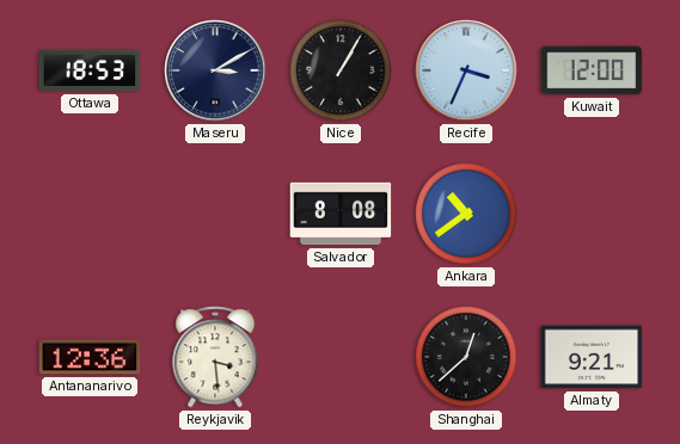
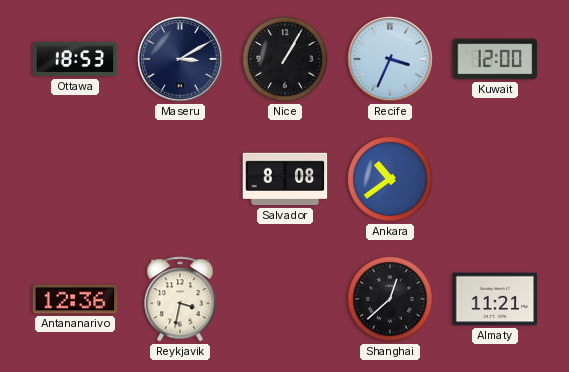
Reykjavik: 3:29 -> 3:32
Almaty: 9:21 -> 11:21
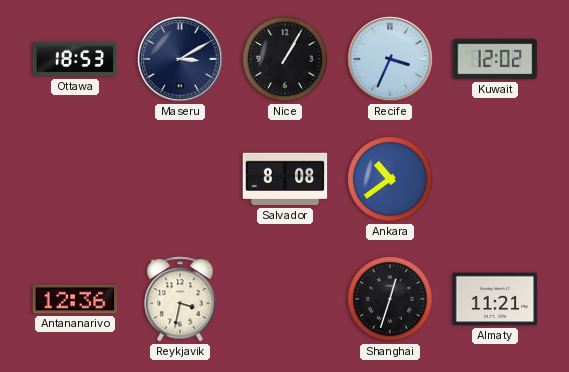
Kuwait: 12:00 -> 12:02
Shanghai: 12:38 -> 12:33
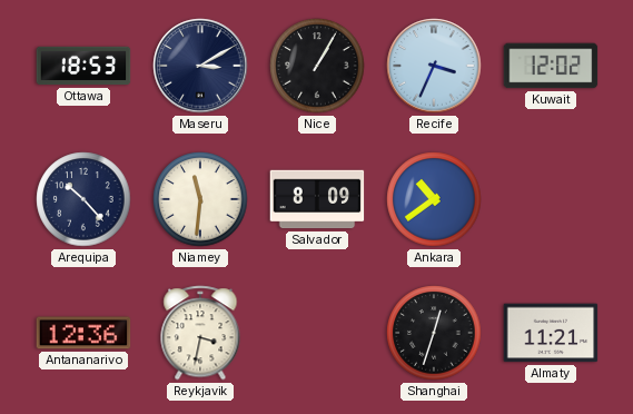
Arequipa: none -> 10:23
Niamey: none -> 11:31
Salvador: 8:08 -> 8:09
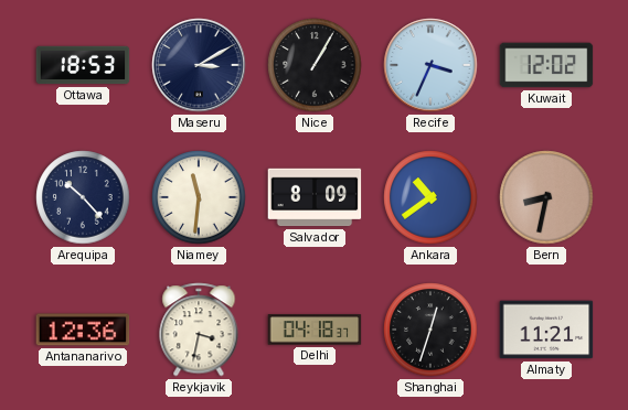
Bern: none -> 8:32
Delhi: none -> 04:18
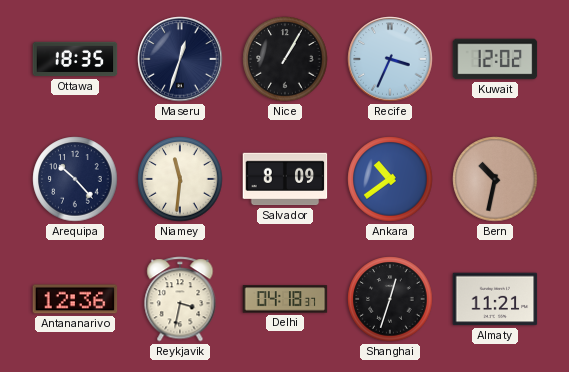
Ottawa: 18:53 -> 18:35
Maseru: 3:10 -> 12:33
Bern: 8:32 -> 10:32
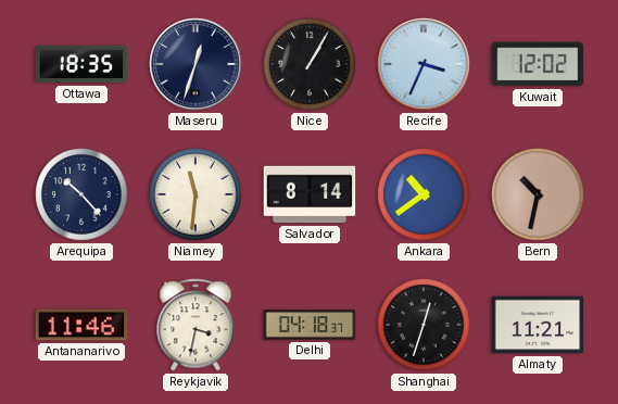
Salvador: 8:09 -> 8:14
Antananarivo: 12:36 -> 11:46
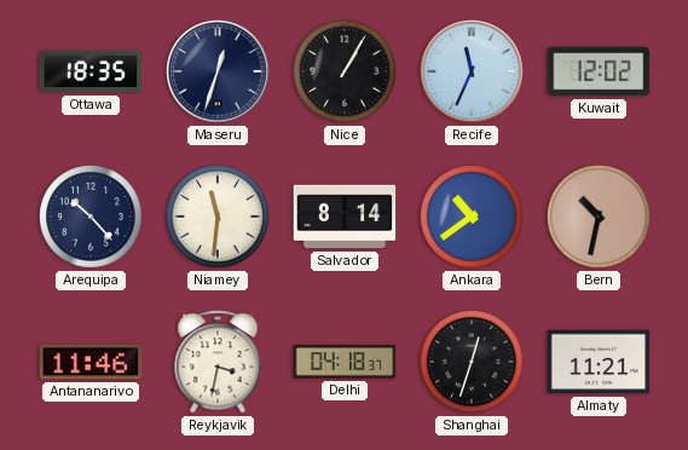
Recife: 3:34 -> 11:34
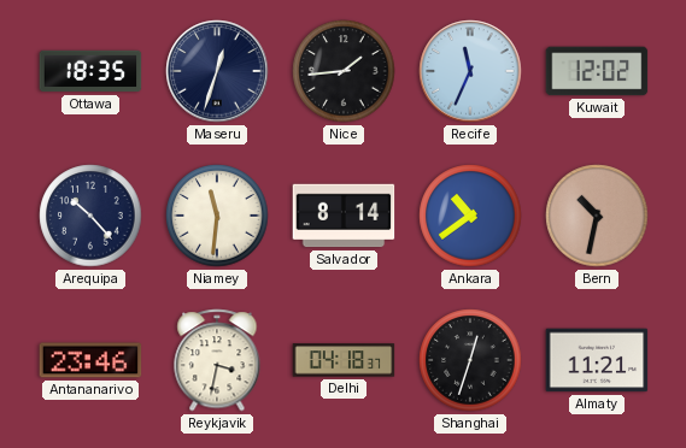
Nice: 1:05 -> 1:44
Antananarivo: 11:46 -> 23:46
